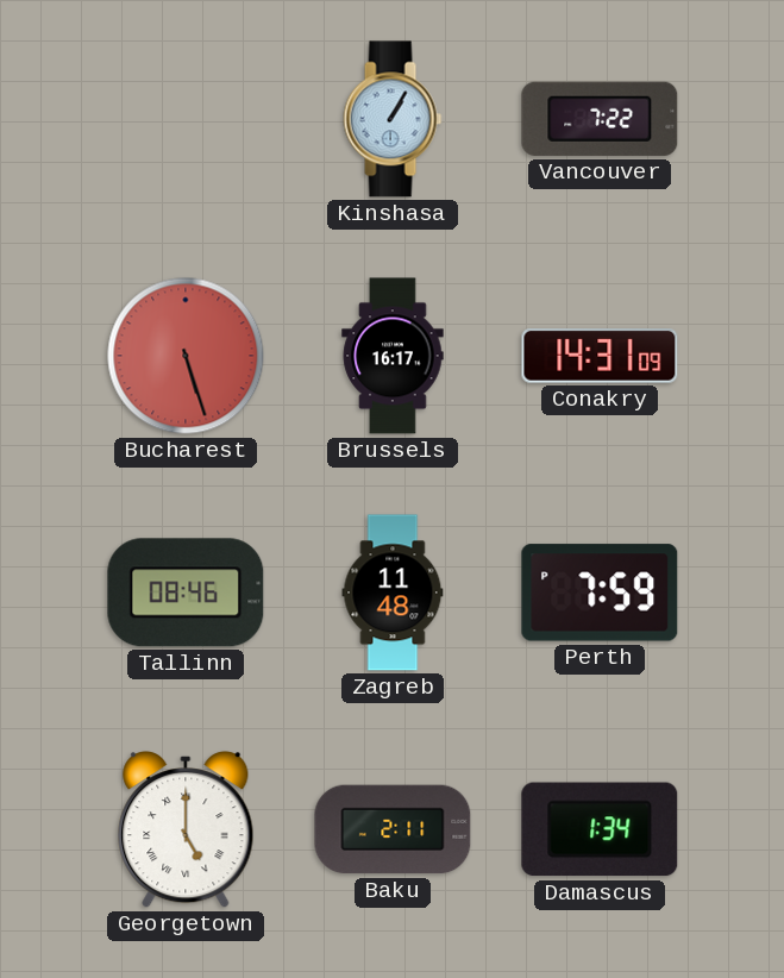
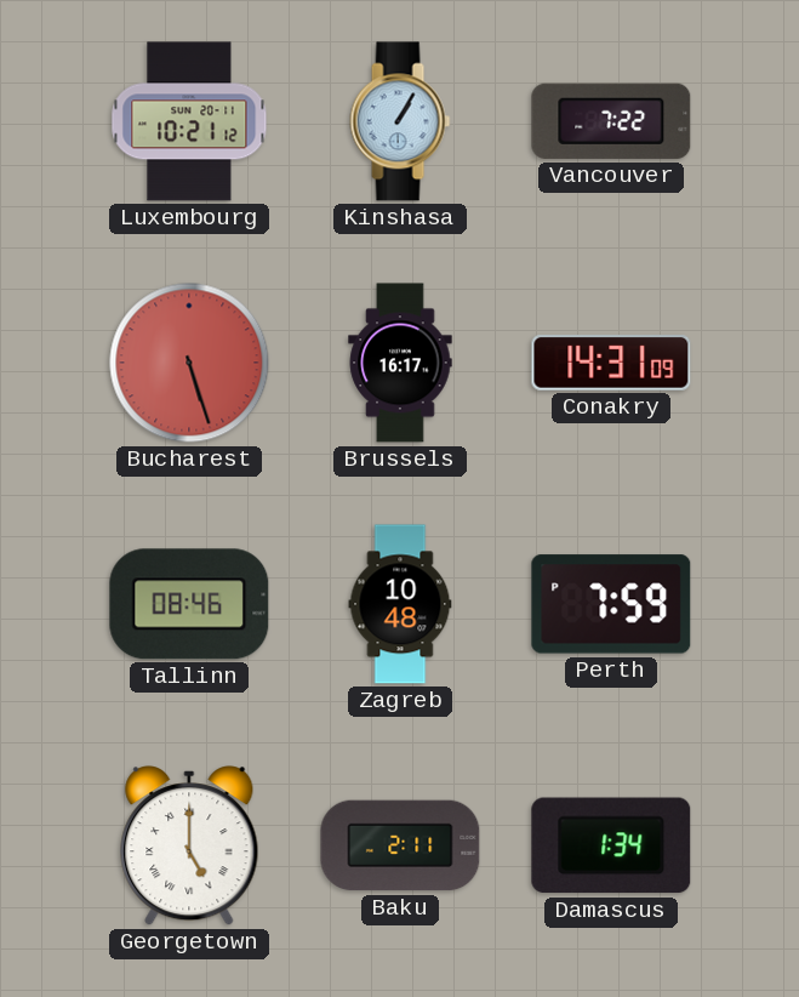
Luxembourg: none -> 10:21
Zagreb: 11:48 -> 10:48
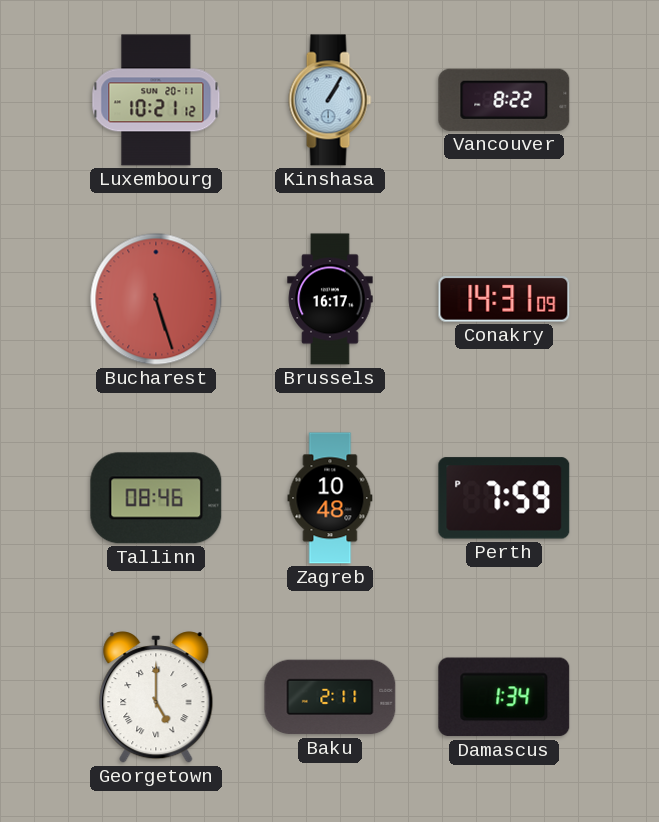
Vancouver: 7:22 -> 8:22
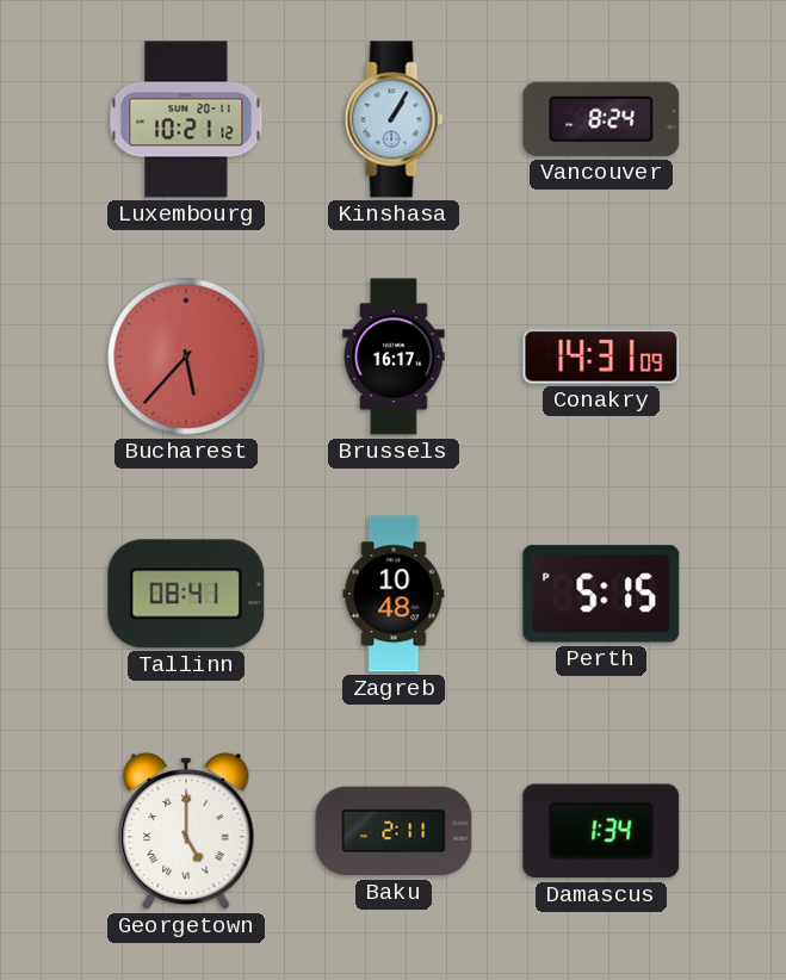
Vancouver: 8:22 -> 8:24
Bucharest: 5:27 -> 5:37
Tallinn: 08:46 -> 08:41
Perth: 7:59 -> 5:15
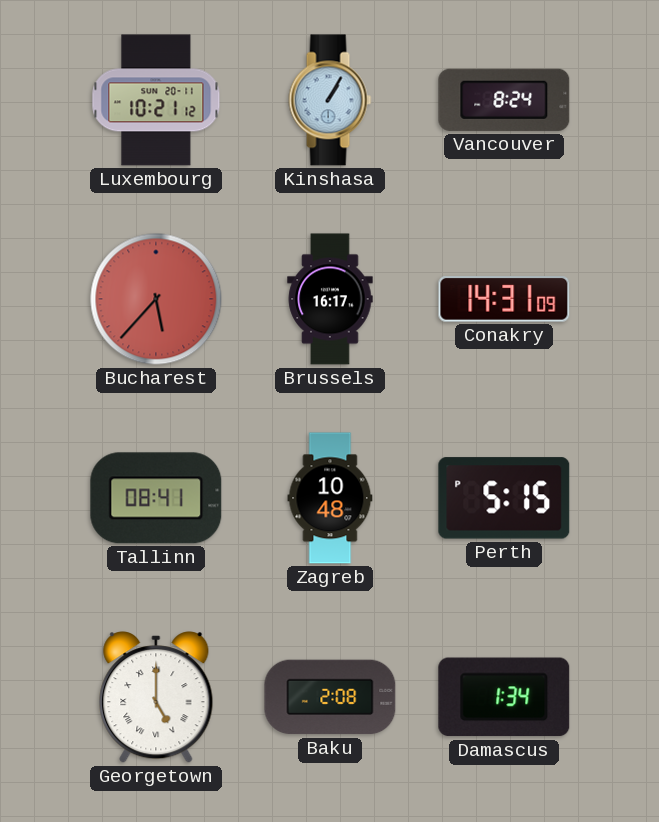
Baku: 2:11 -> 2:08
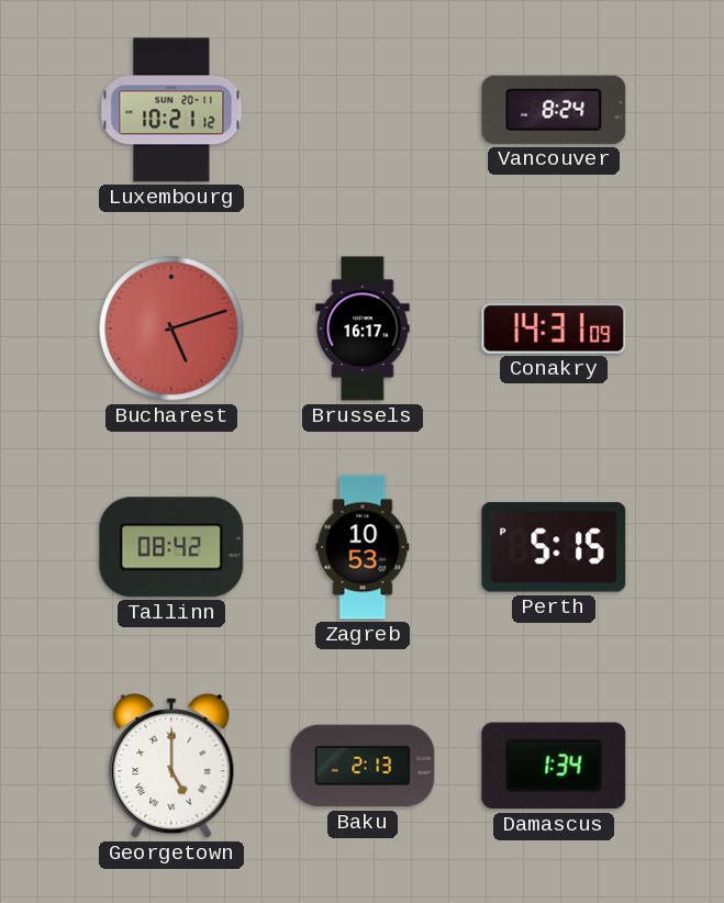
Kinshasa: 1:05 -> none
Bucharest: 5:37 -> 5:12
Tallinn: 08:41 -> 08:42
Zagreb: 10:48 -> 10:53
Baku: 2:08 -> 2:13
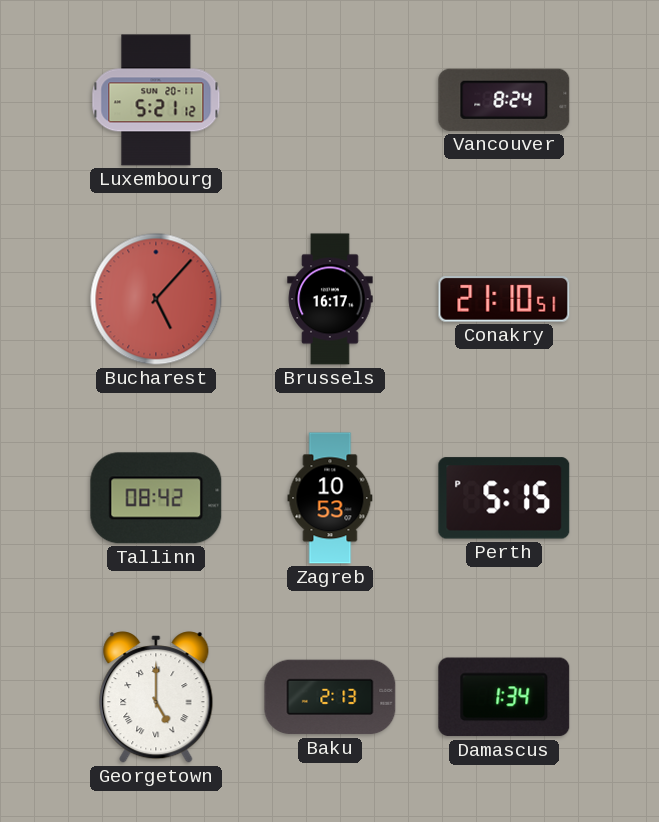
Luxembourg: 10:21 -> 5:21
Bucharest: 5:12 -> 5:07
Conakry: 14:31 -> 21:10
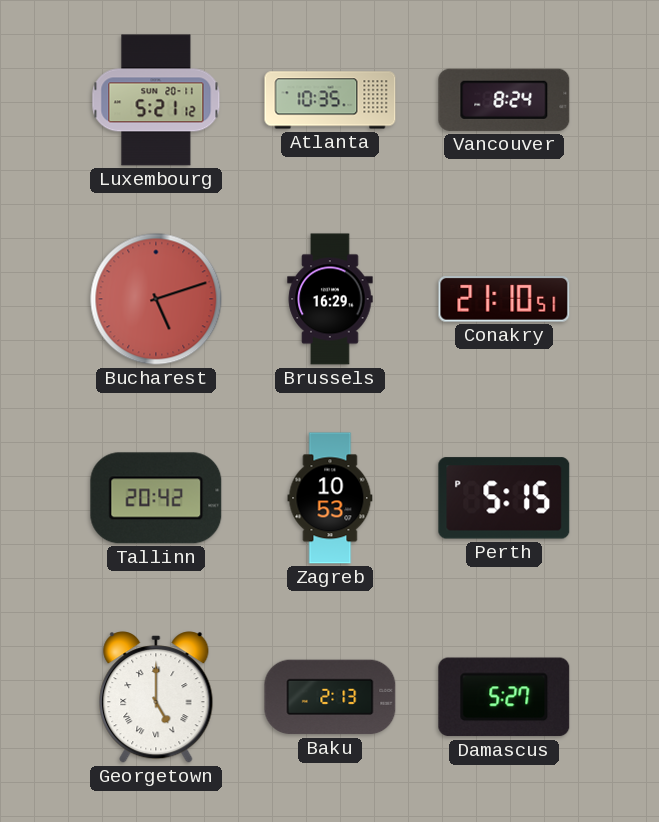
Atlanta: none -> 10:35
Bucharest: 5:07 -> 5:12
Brussels: 16:17 -> 16:29
Tallinn: 08:42 -> 20:42
Damascus: 1:34 -> 5:27
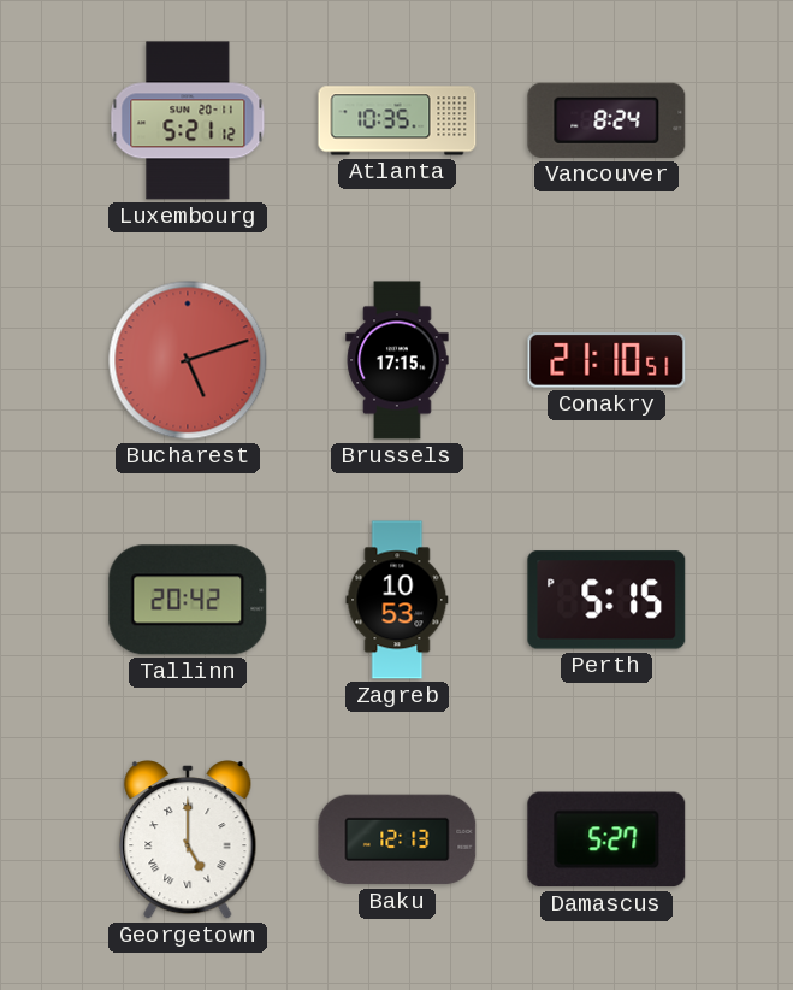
Brussels: 16:29 -> 17:15
Baku: 2:13 -> 12:13
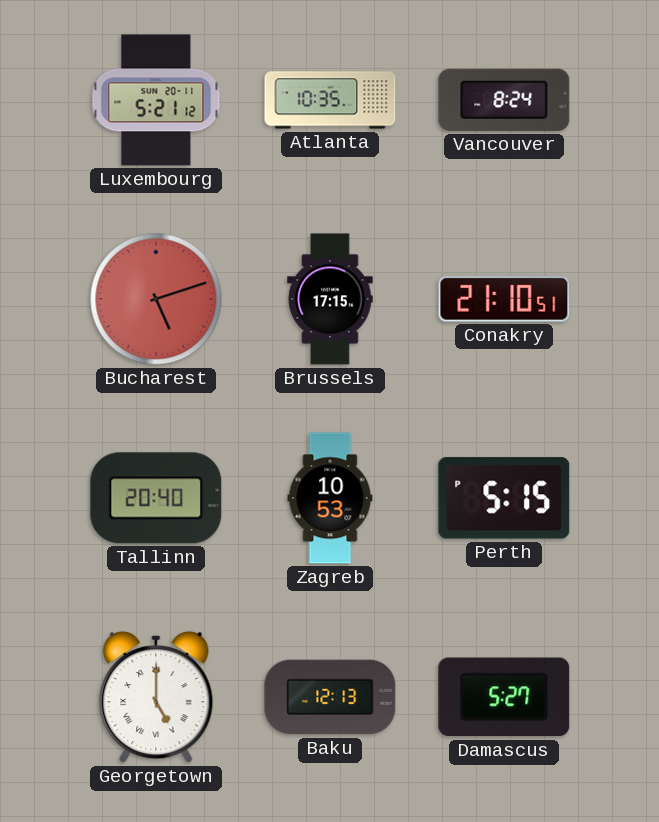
Tallinn: 20:42 -> 20:40
